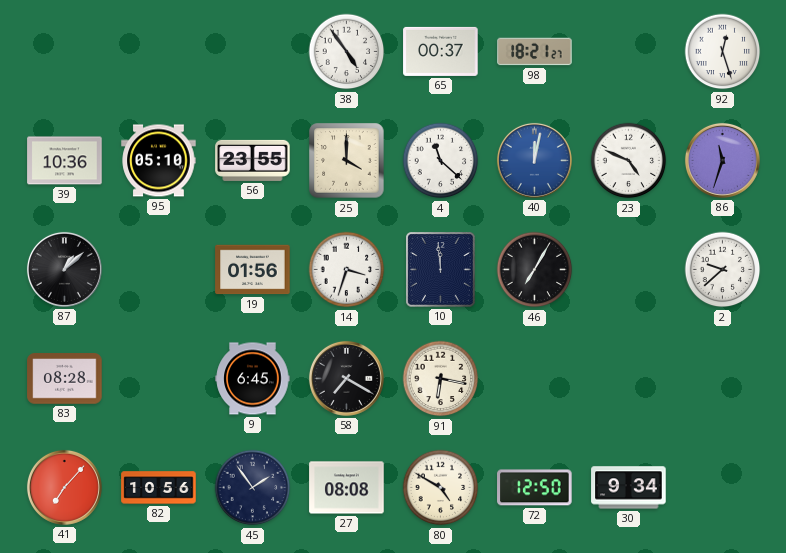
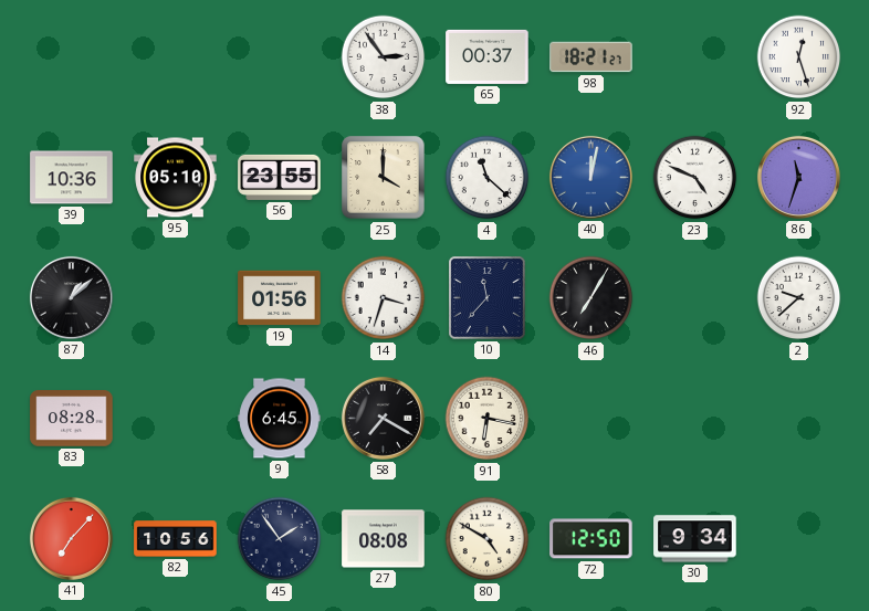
38: 4:54 -> 2:54
10: 11:59 -> 11:37
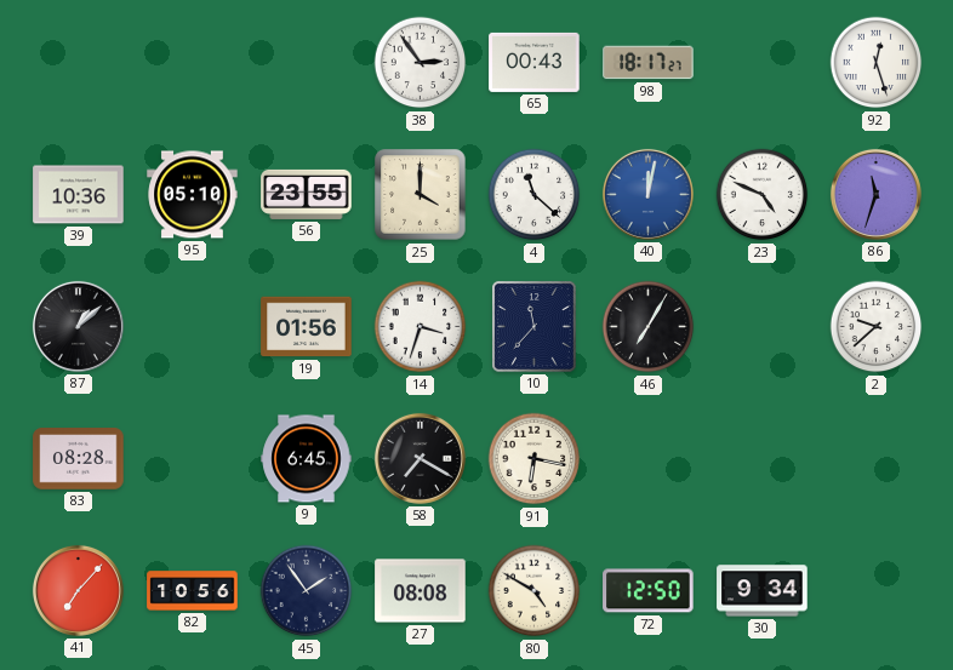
65: 00:37 -> 00:43
98: 18:21 -> 18:17
